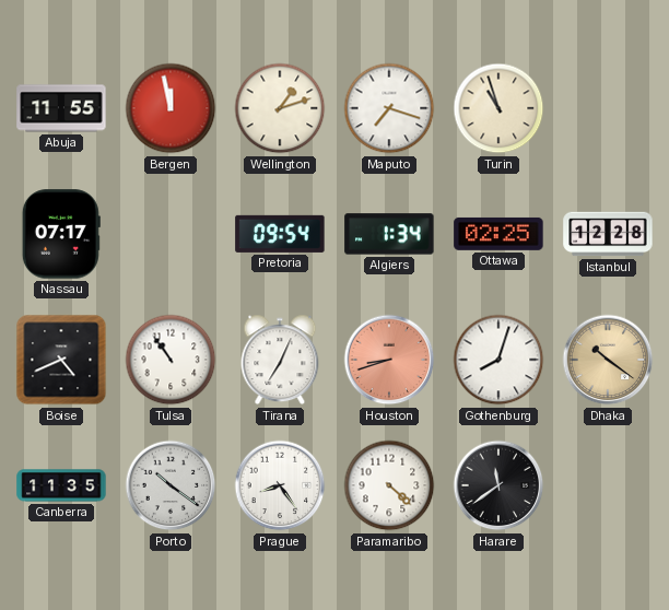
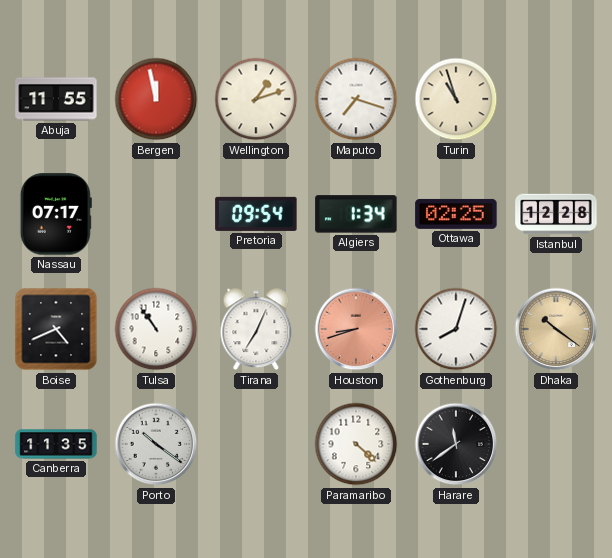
Prague: 8:24 -> none
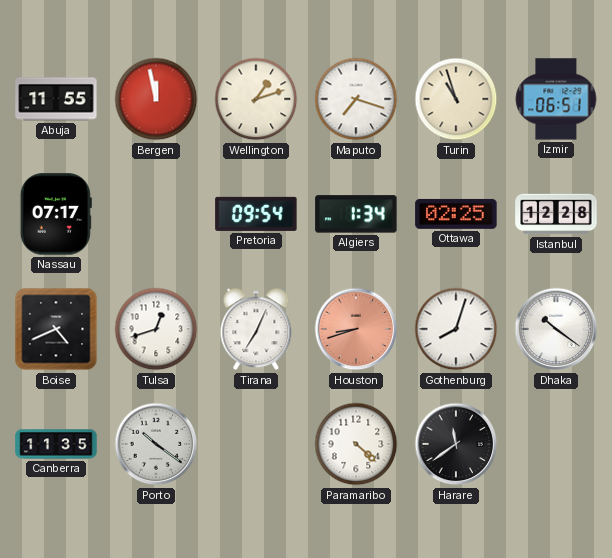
Izmir: none -> 06:51
Tulsa: 10:54 -> 12:42
Dhaka dial: champagne -> white
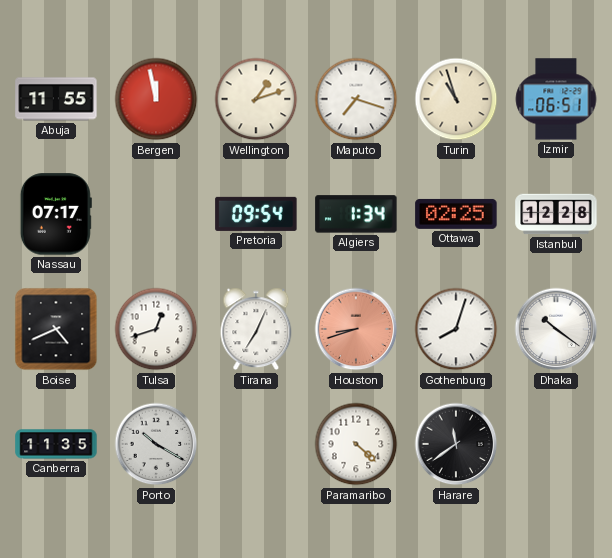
Porto: 10:21 -> 10:20
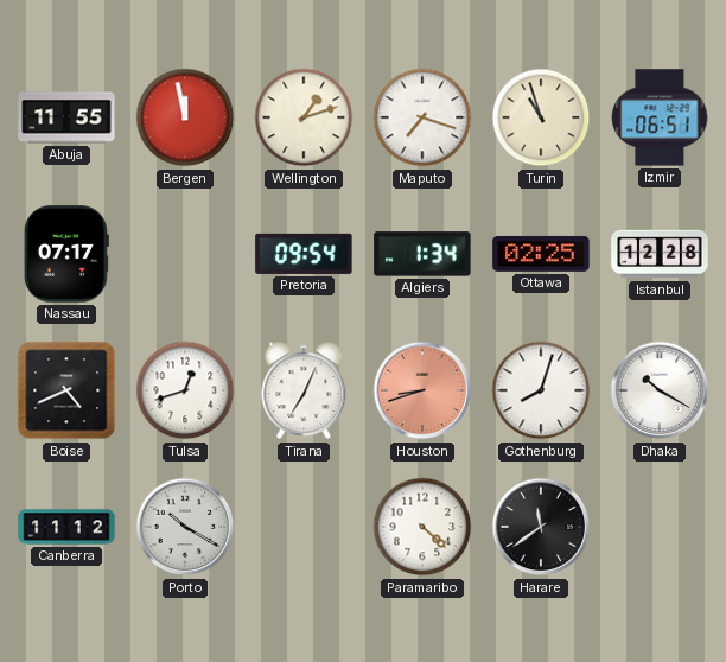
Dhaka: 10:21 -> 10:20
Canberra: 11:35 -> 11:12
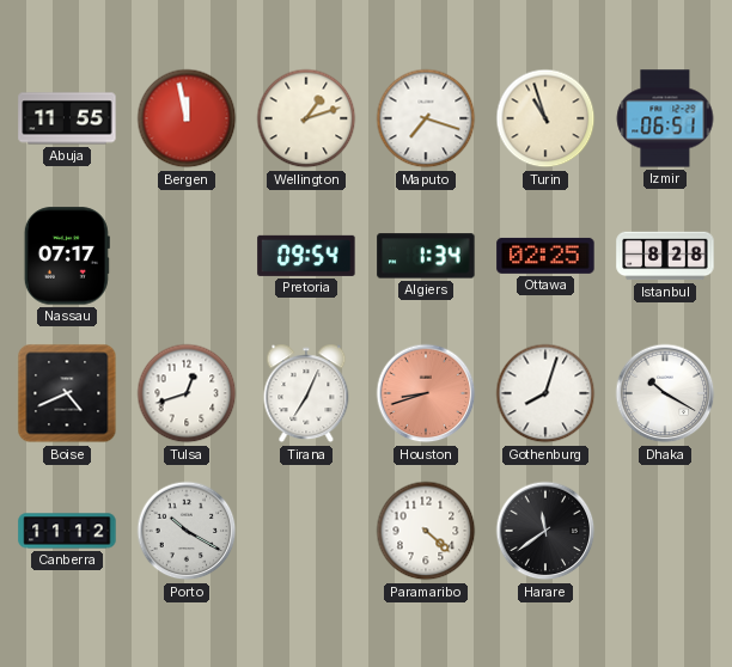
Istanbul: 12:28 -> 8:28
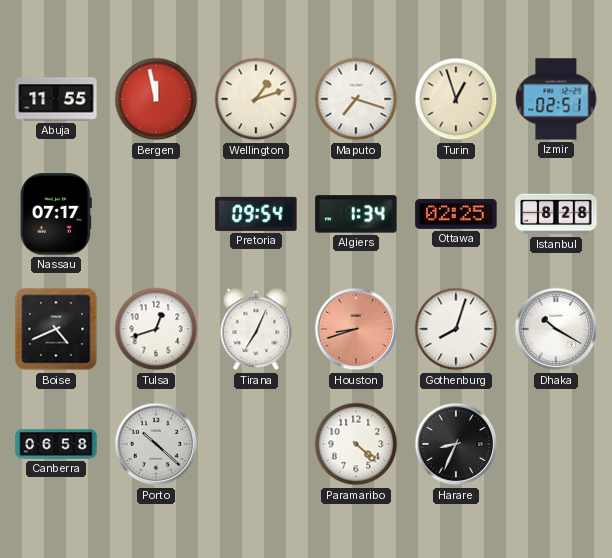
Turin: 10:57 -> 12:57
Izmir: 06:51 -> 02:51
Canberra: 11:12 -> 06:58
Porto: 10:20 -> 10:22
Harare: 11:39 -> 8:34
